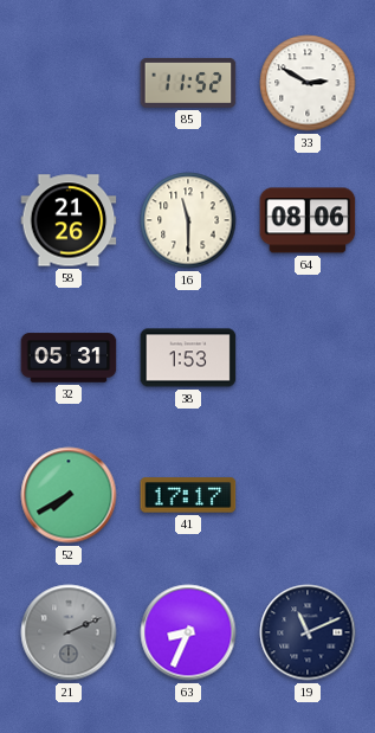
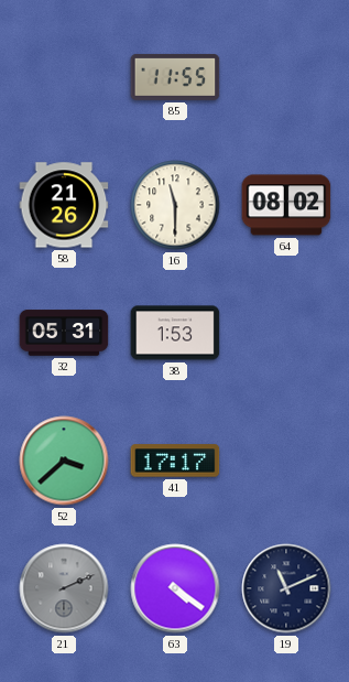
85: 11:52 -> 11:55
33: 2:50 -> none
64: 08:06 -> 08:02
52: 7:40 -> 3:38
63: 8:34 -> 4:21
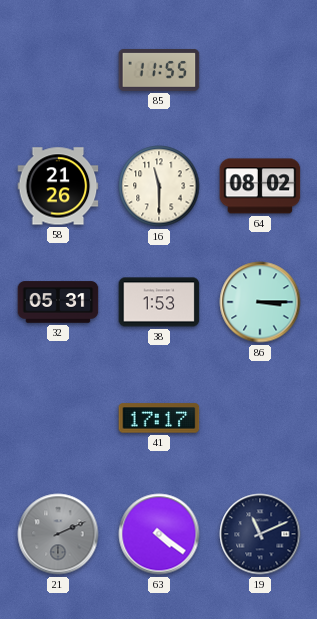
86: none -> 3:15
52: 3:38 -> none
